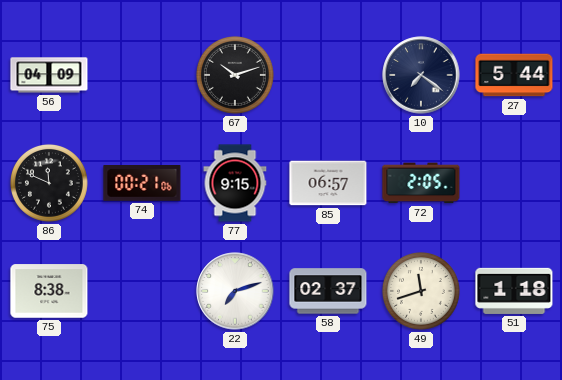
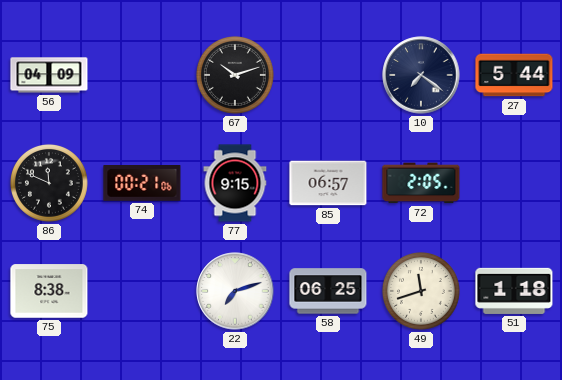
58: 02:37 -> 06:25
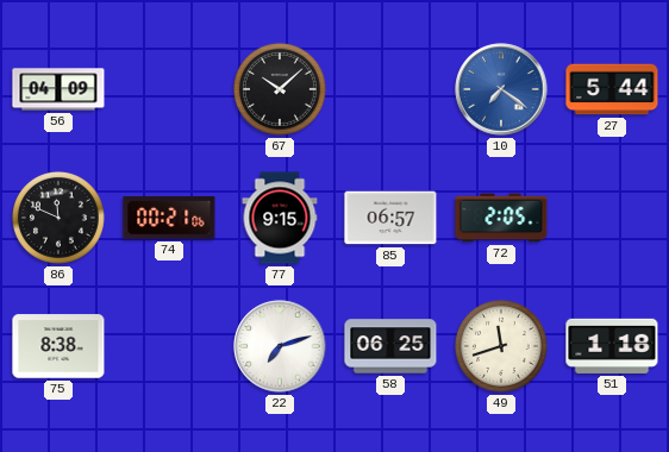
67: 10:12 -> 10:08
10 dial: navy -> blue
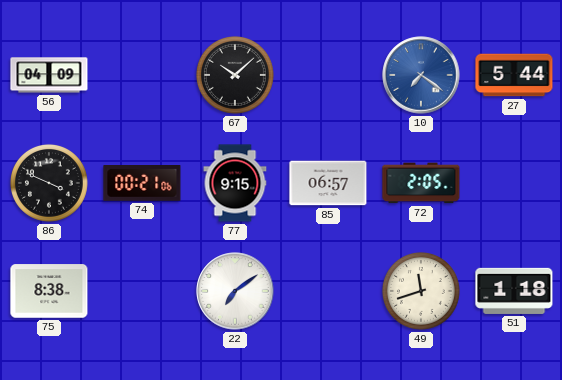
86: 11:49 -> 3:49
22: 7:12 -> 7:09
58: 06:25 -> none
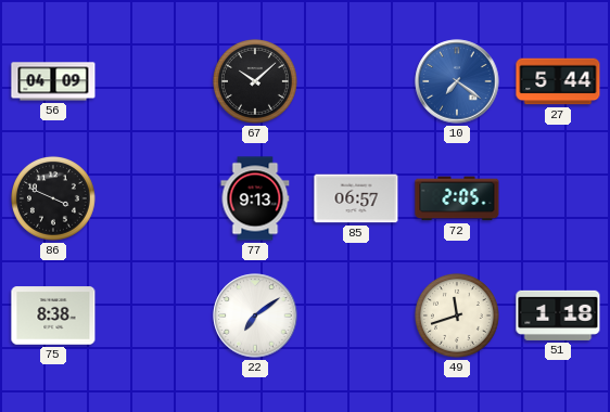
74: 00:21 -> none
77: 9:15 -> 9:13
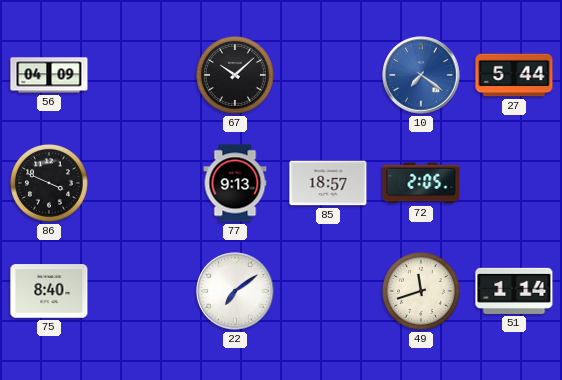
85: 06:57 -> 18:57
75: 8:38 -> 8:40
51: 1:18 -> 1:14
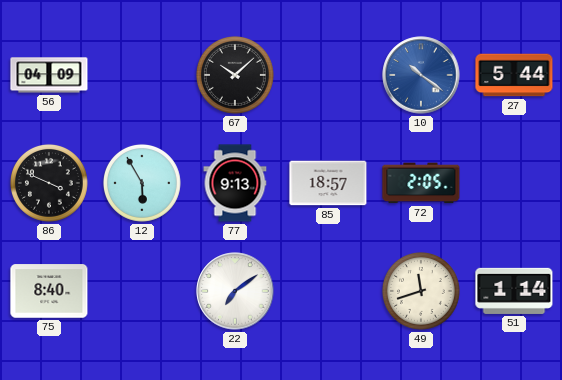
10: 7:21 -> 10:21
12: none -> 5:55
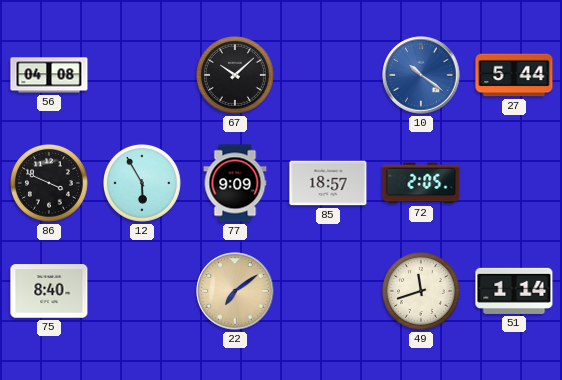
56: 04:09 -> 04:08
77: 9:13 -> 9:09
22 dial: white -> champagne
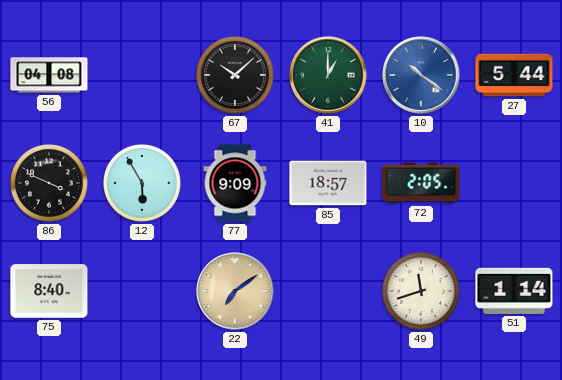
41: none -> 1:00
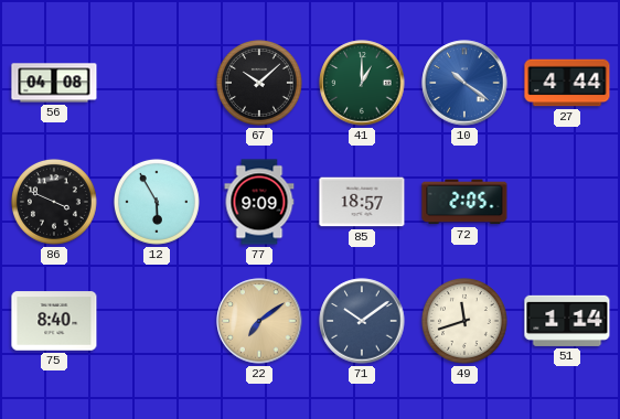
27: 5:44 -> 4:44
71: none -> 10:09
